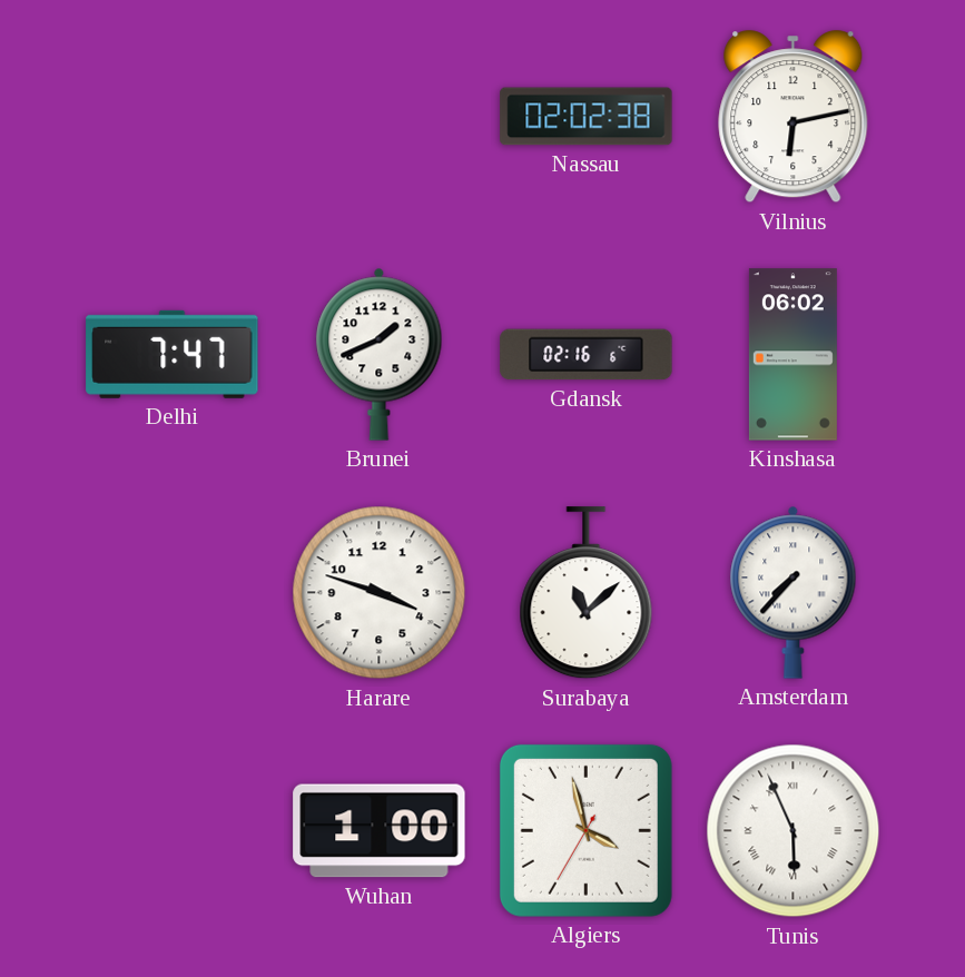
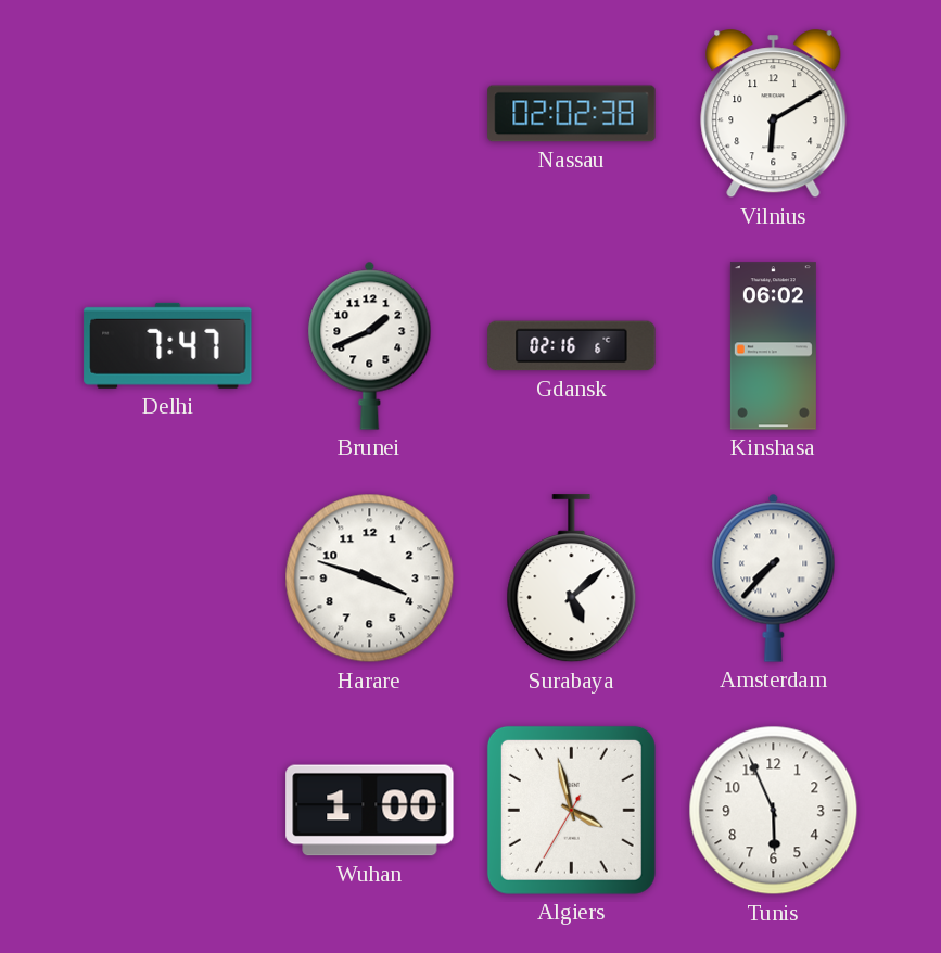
Vilnius: 6:13 -> 6:10
Surabaya: 11:08 -> 5:08
Tunis numerals: Roman -> Arabic
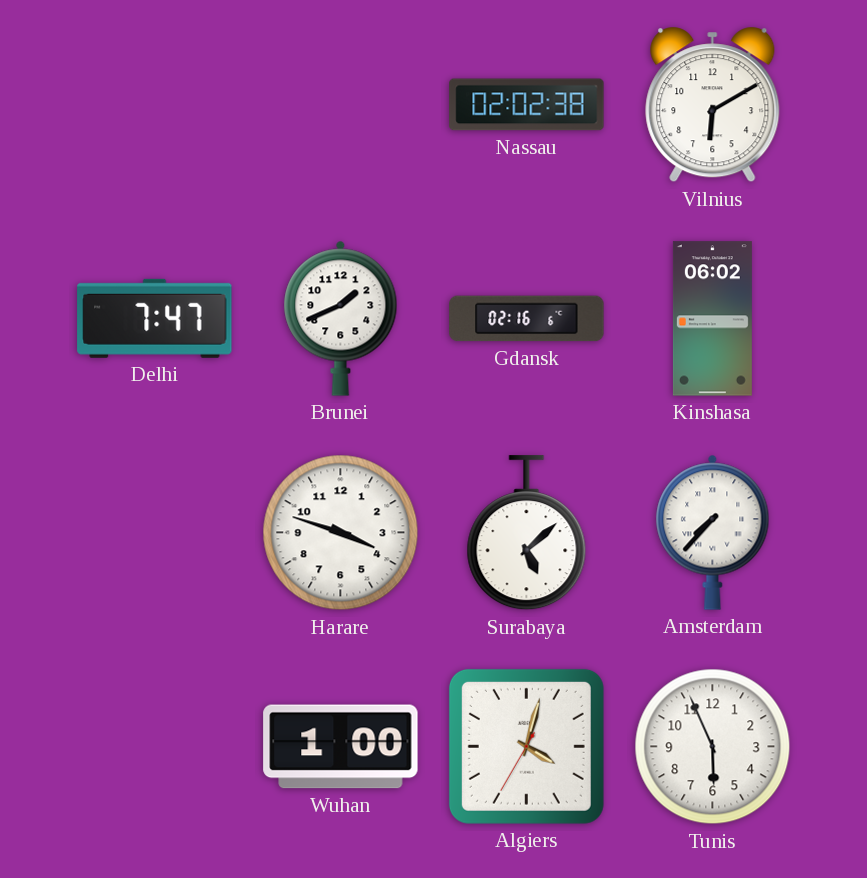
Algiers: 3:57 -> 4:02
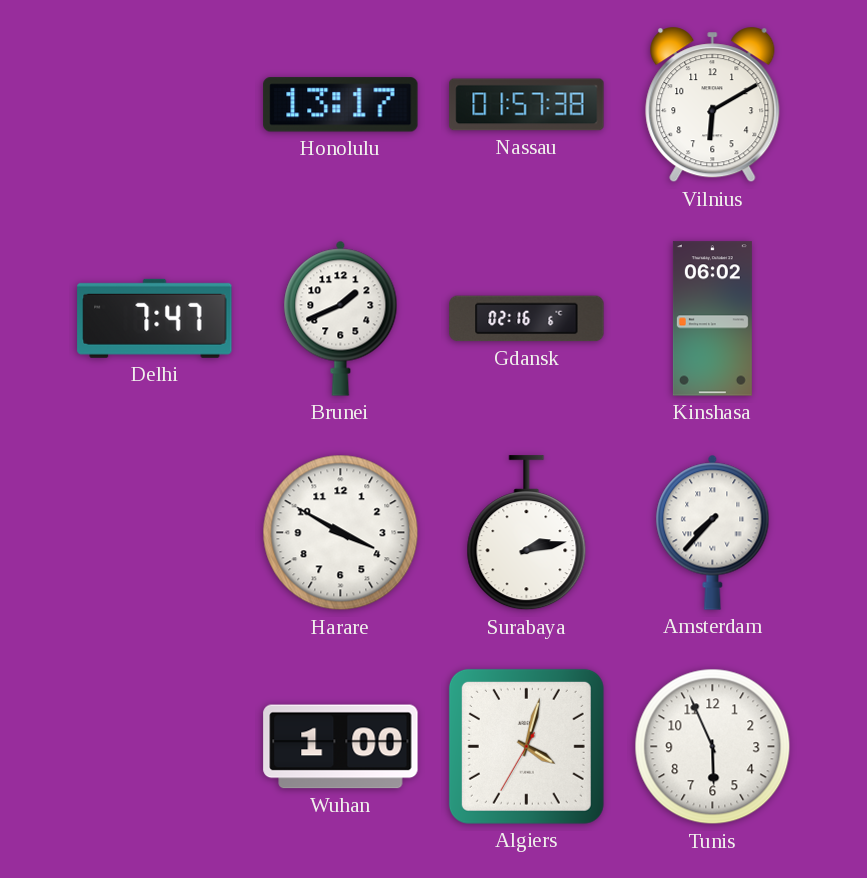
Honolulu: none -> 13:17
Nassau: 02:02 -> 01:57
Harare: 3:48 -> 3:50
Surabaya: 5:08 -> 2:13
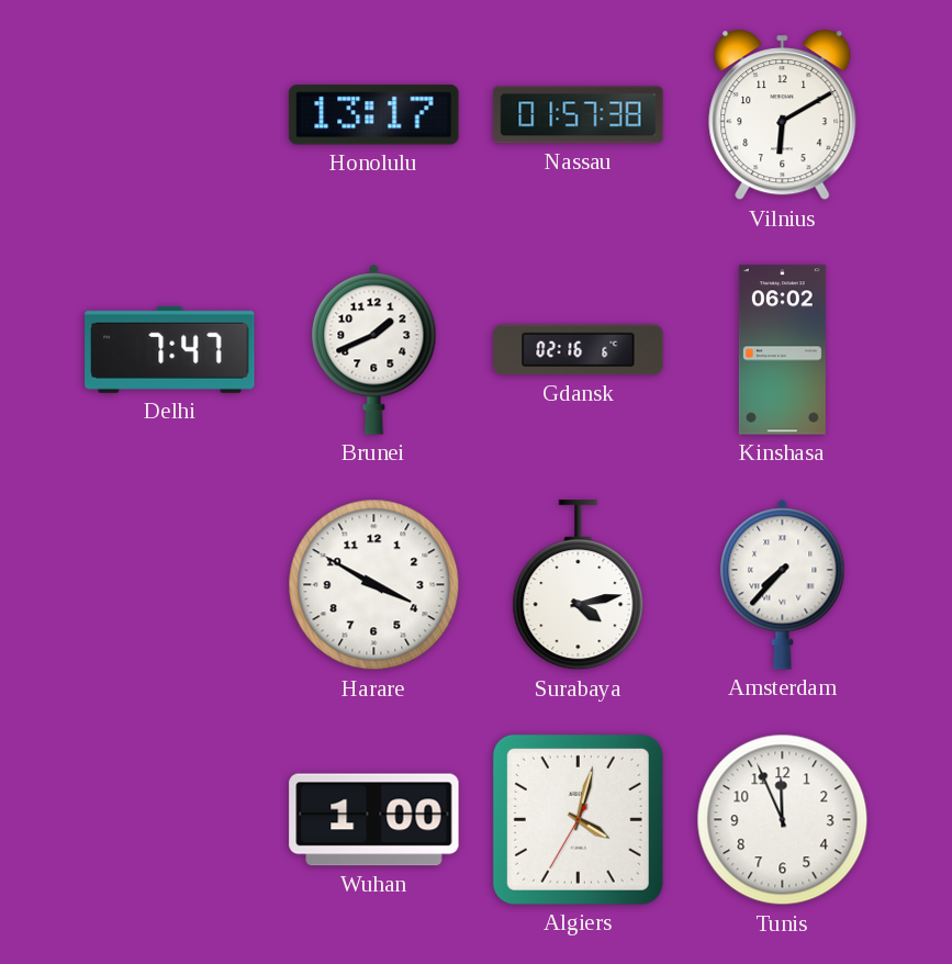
Surabaya: 2:13 -> 4:13
Tunis: 5:56 -> 11:56
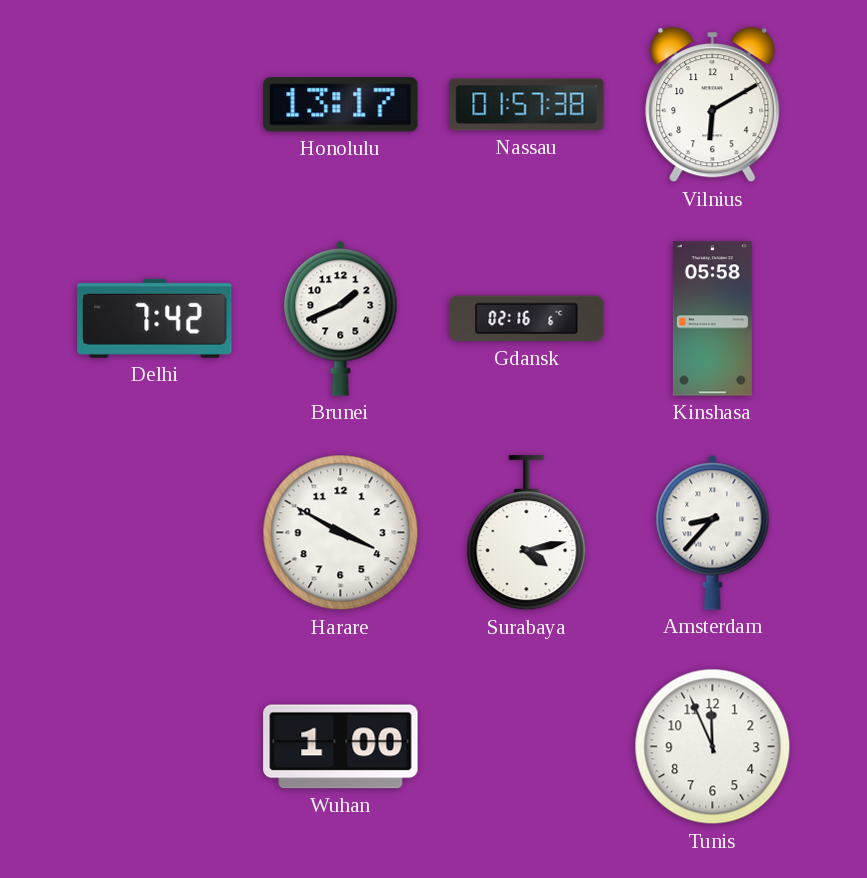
Delhi: 7:47 -> 7:42
Kinshasa: 06:02 -> 05:58
Amsterdam: 7:37 -> 8:37
Algiers: 4:02 -> none
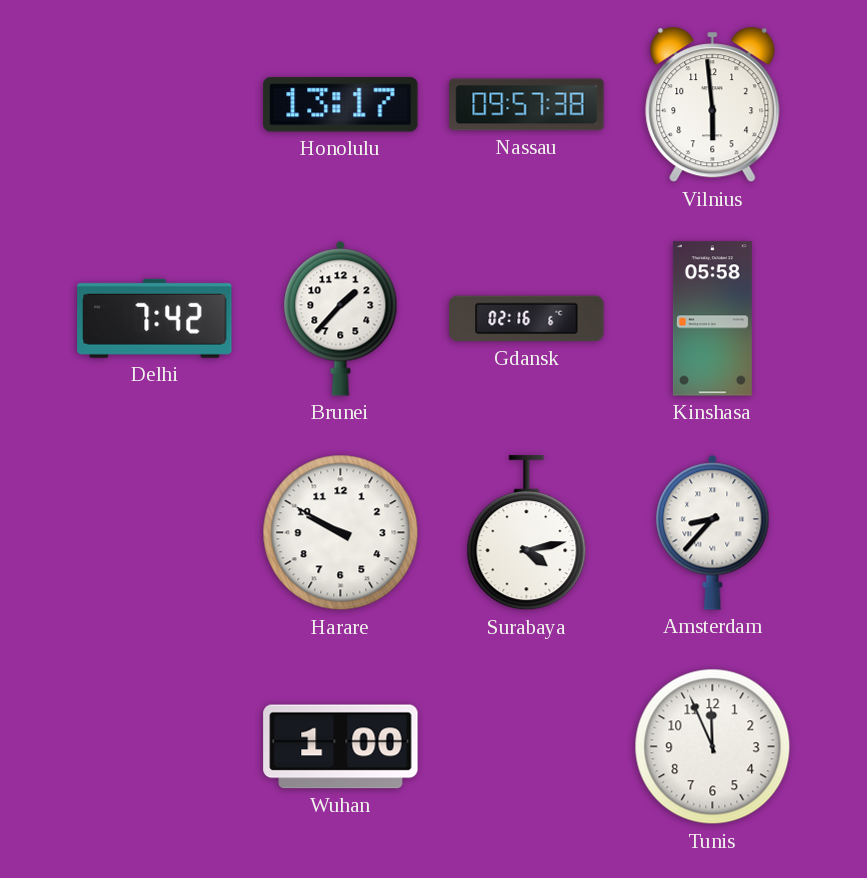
Nassau: 01:57 -> 09:57
Vilnius: 6:10 -> 5:59
Brunei: 1:41 -> 1:37
Harare: 3:50 -> 9:50
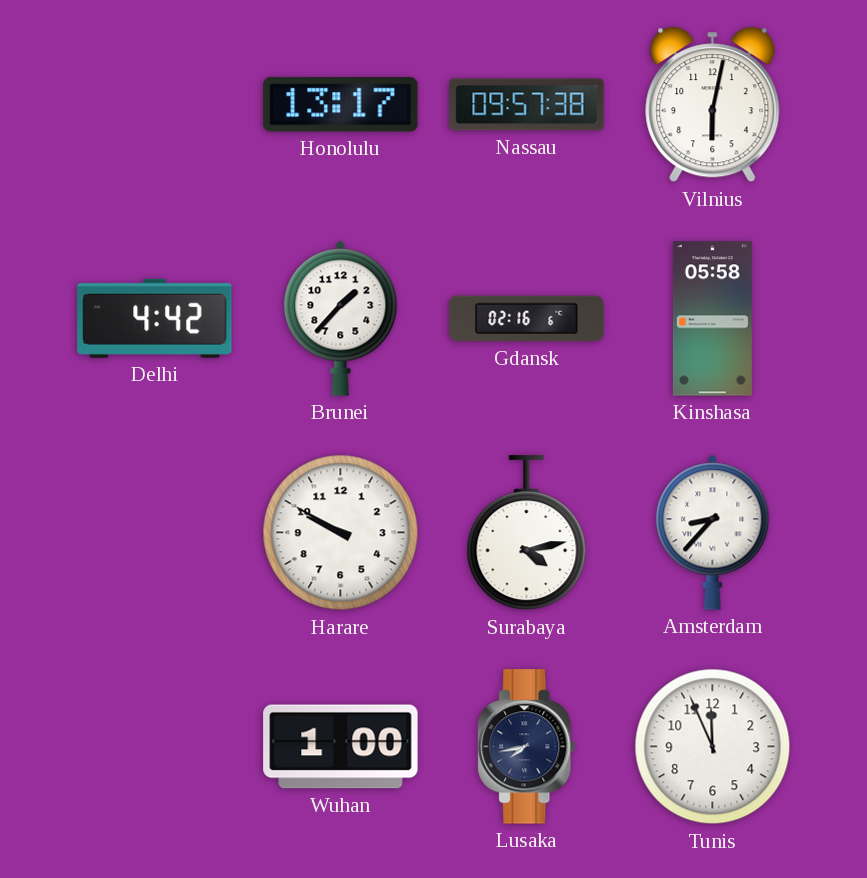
Vilnius: 5:59 -> 6:02
Delhi: 7:42 -> 4:42
Lusaka: none -> 7:43
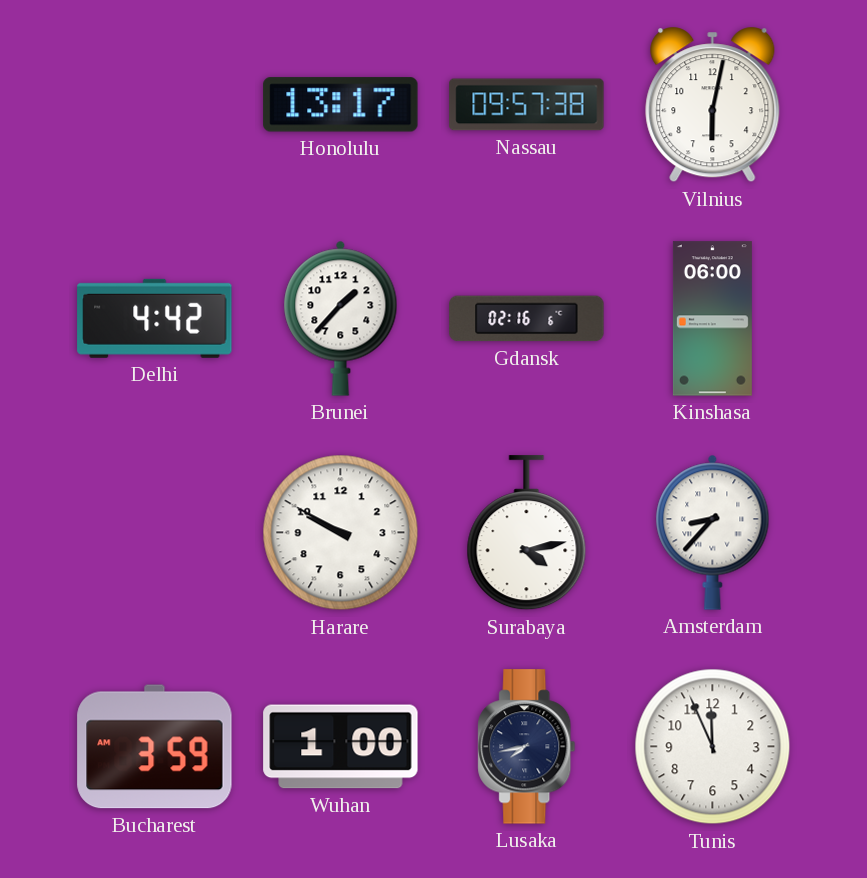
Kinshasa: 05:58 -> 06:00
Bucharest: none -> 3:59
